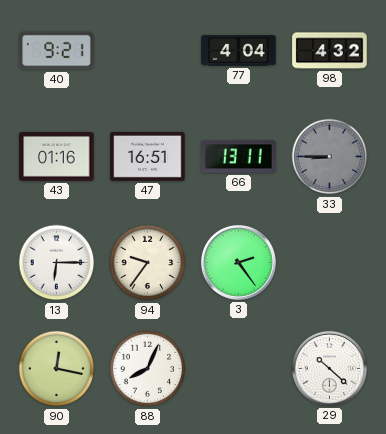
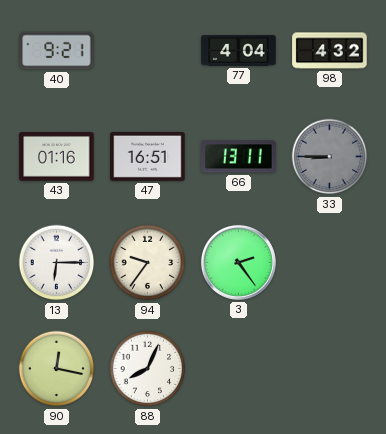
29: 10:22 -> none
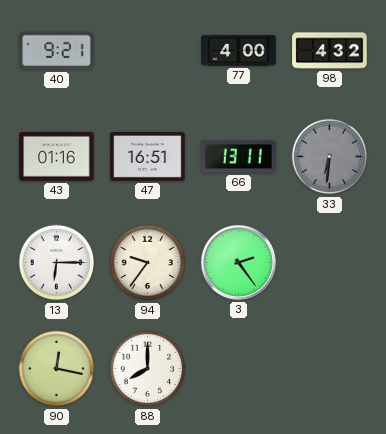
77: 4:04 -> 4:00
33: 8:45 -> 6:31
88: 8:04 -> 8:00
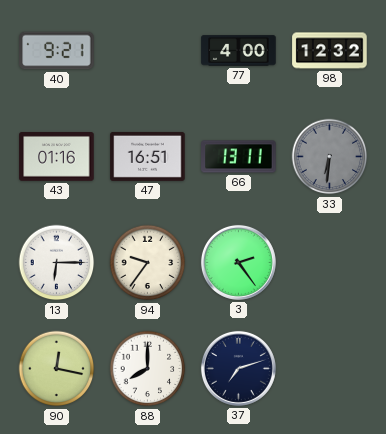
98: 4:32 -> 12:32
37: none -> 7:12
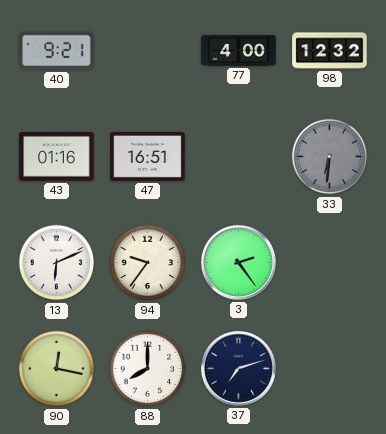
66: 13:11 -> none
13: 6:15 -> 6:11
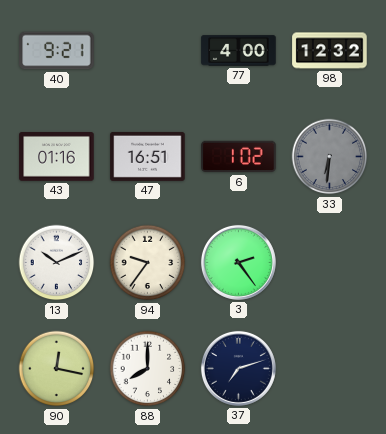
6: none -> 1:02
13: 6:11 -> 10:11
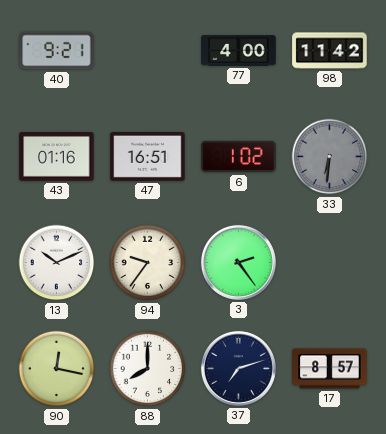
98: 12:32 -> 11:42
17: none -> 8:57
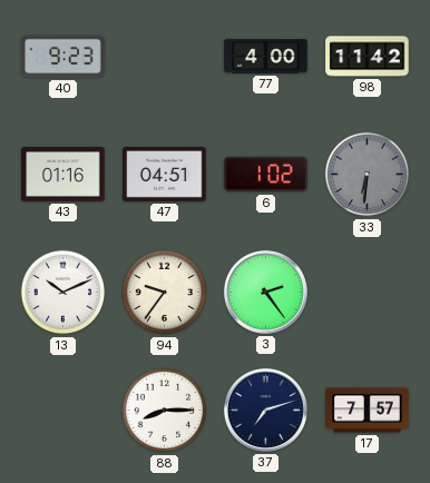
40: 9:21 -> 9:23
47: 16:51 -> 04:51
90: 12:17 -> none
88: 8:00 -> 8:15
17: 8:57 -> 7:57
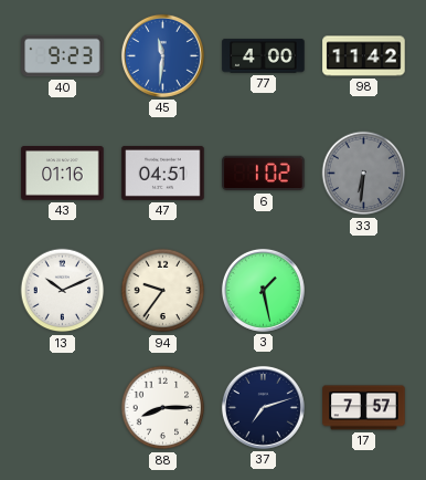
45: none -> 11:31
3: 2:24 -> 1:28
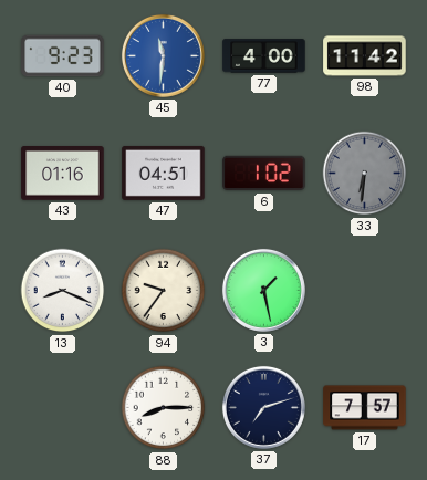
13: 10:11 -> 8:19
